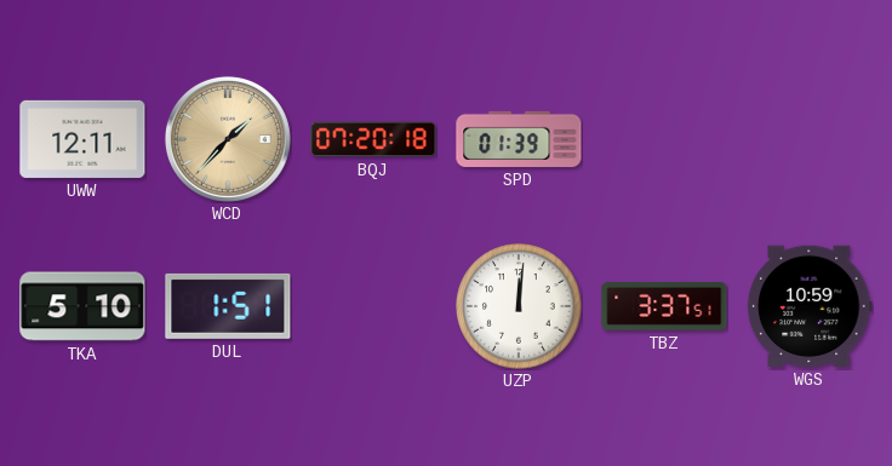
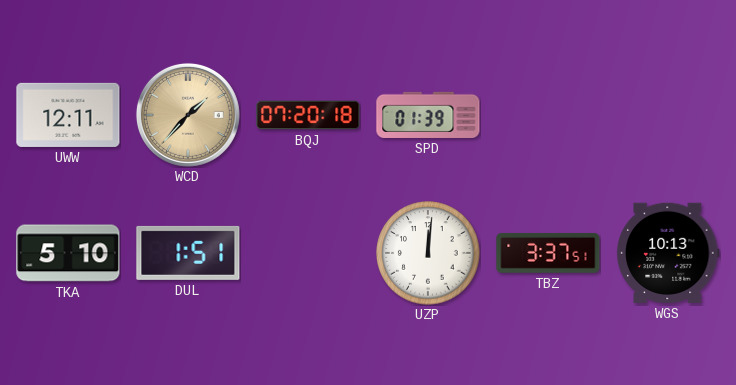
WGS: 10:59 -> 10:13
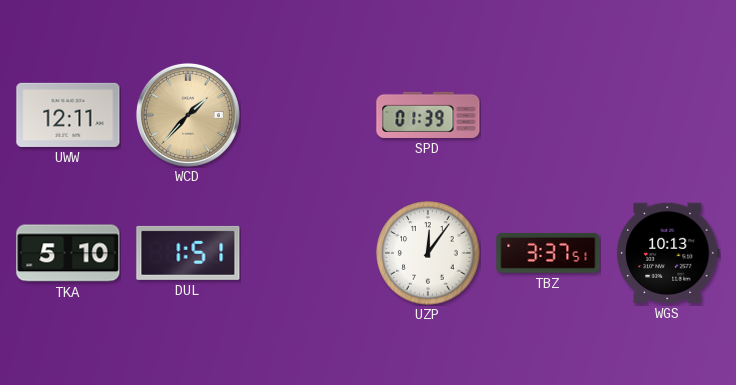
BQJ: 07:20 -> none
UZP: 12:01 -> 12:06
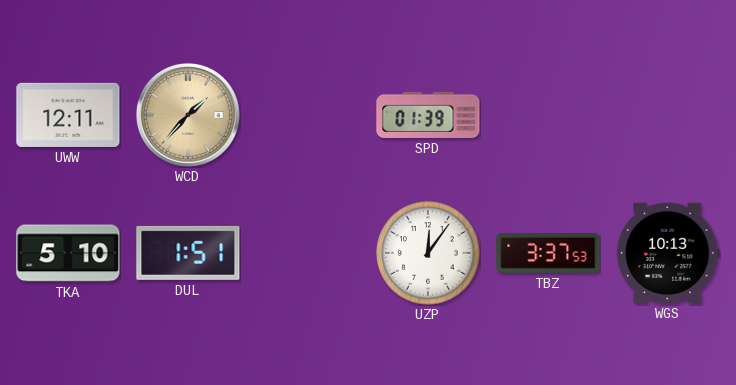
TBZ: 3:37:51 -> 3:37:53
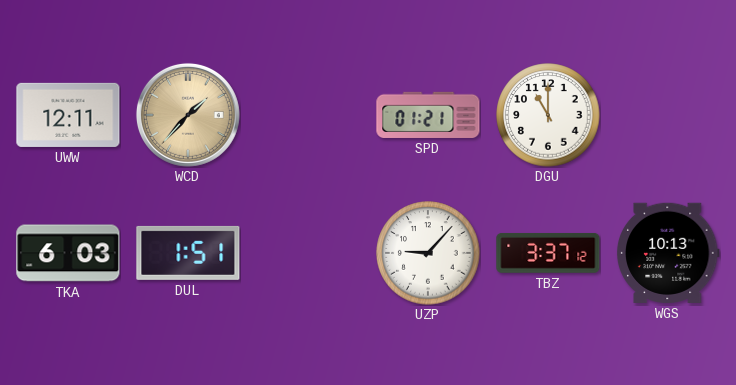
SPD: 01:39 -> 01:21
DGU: none -> 11:00
TKA: 5:10 -> 6:03
UZP: 12:06 -> 9:07
TBZ: 3:37:53 -> 3:37:12
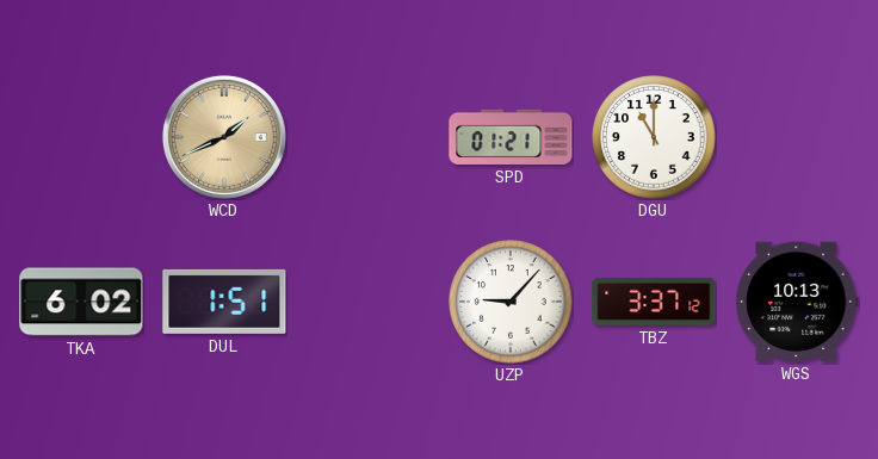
UWW: 12:11 -> none
WCD: 1:37 -> 1:41
TKA: 6:03 -> 6:02
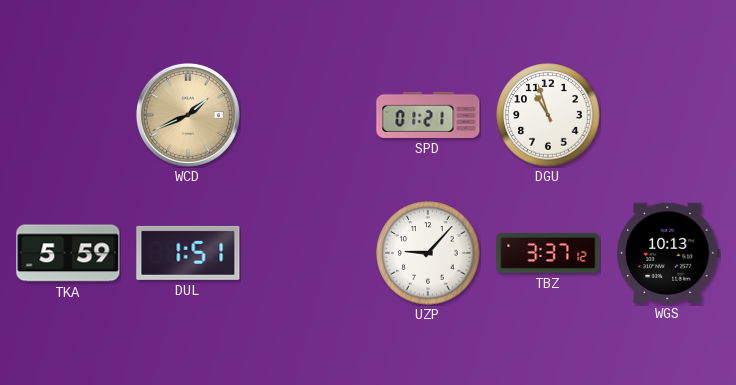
DGU: 11:00 -> 10:57
TKA: 6:02 -> 5:59
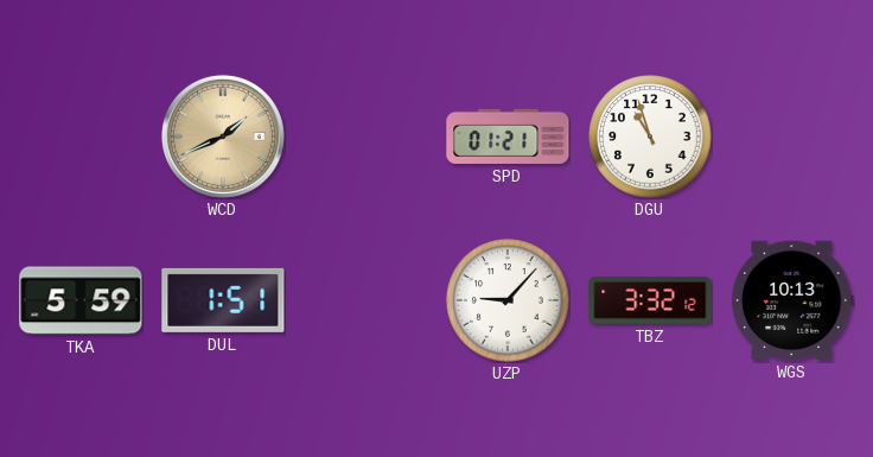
TBZ: 3:37 -> 3:32
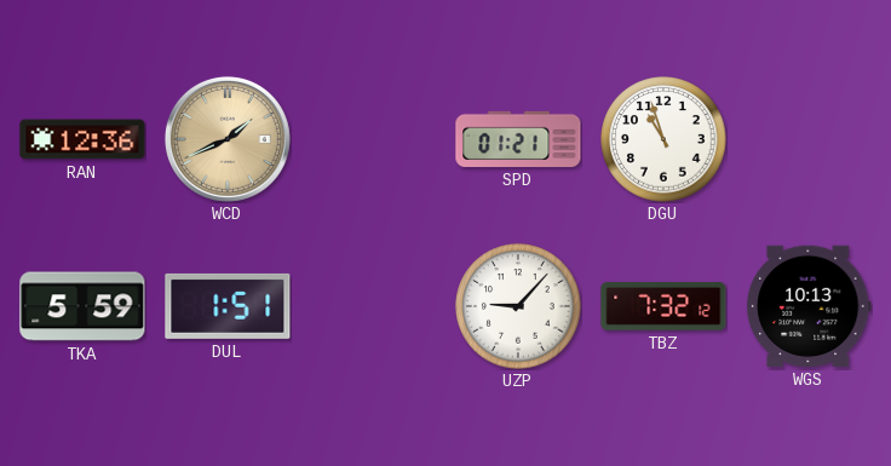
RAN: none -> 12:36
TBZ: 3:32 -> 7:32
